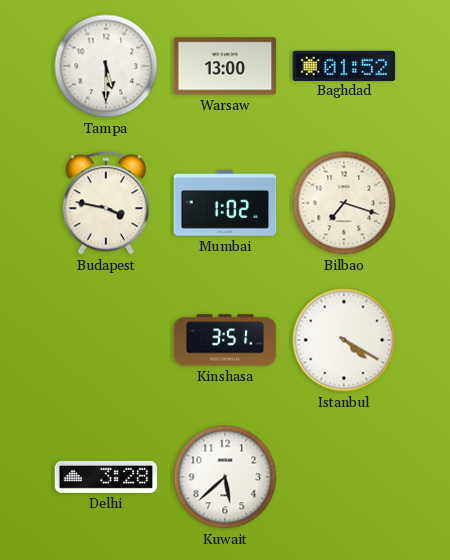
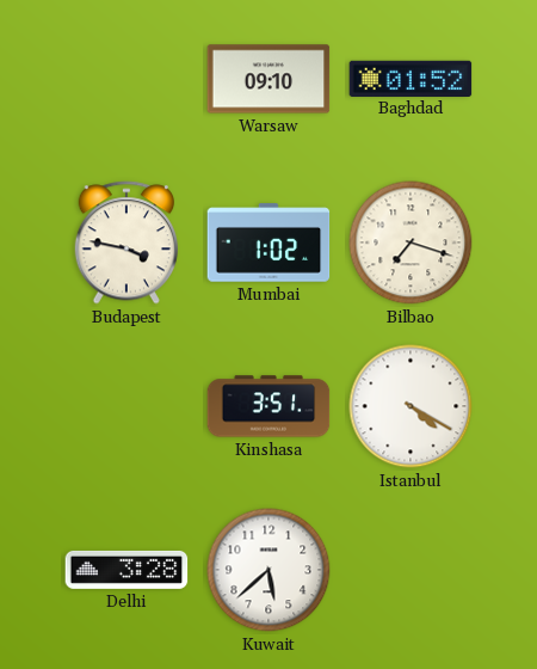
Tampa: 5:30 -> none
Warsaw: 13:00 -> 09:10
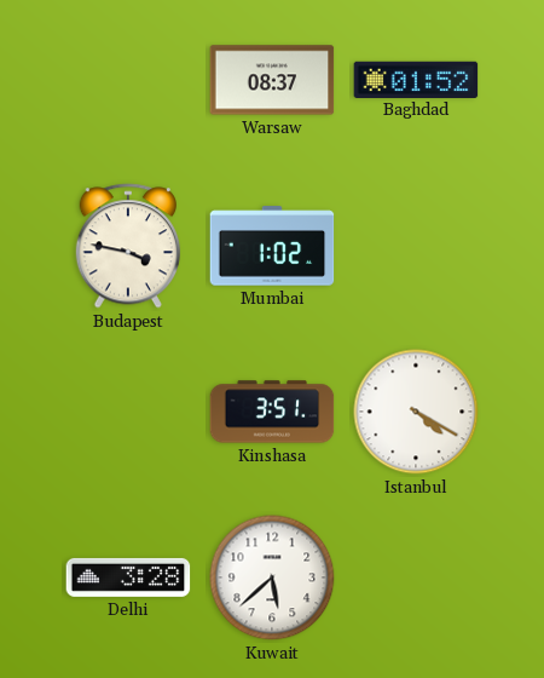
Warsaw: 09:10 -> 08:37
Bilbao: 7:18 -> none
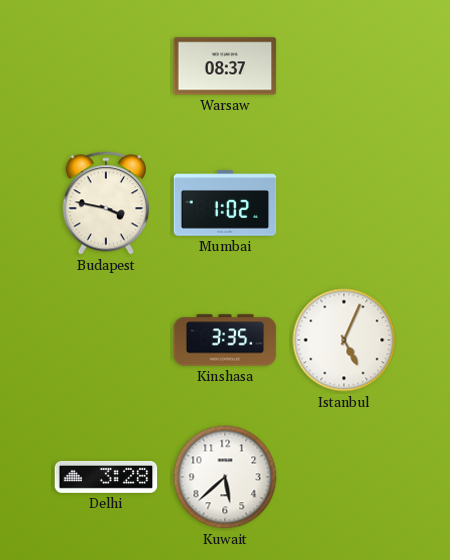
Baghdad: 01:52 -> none
Kinshasa: 3:51 -> 3:35
Istanbul: 4:20 -> 5:04
